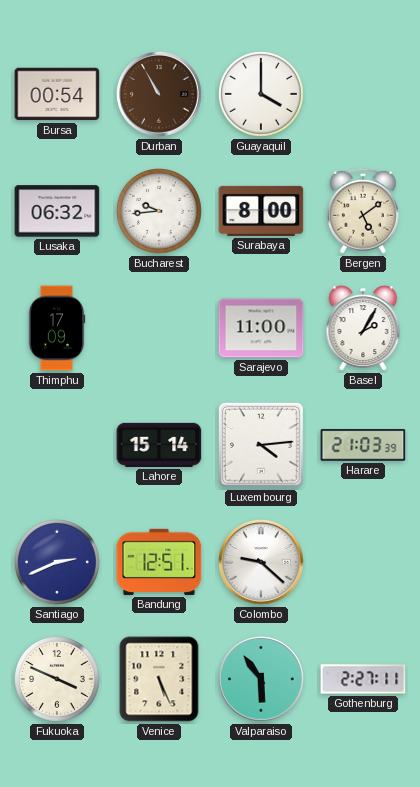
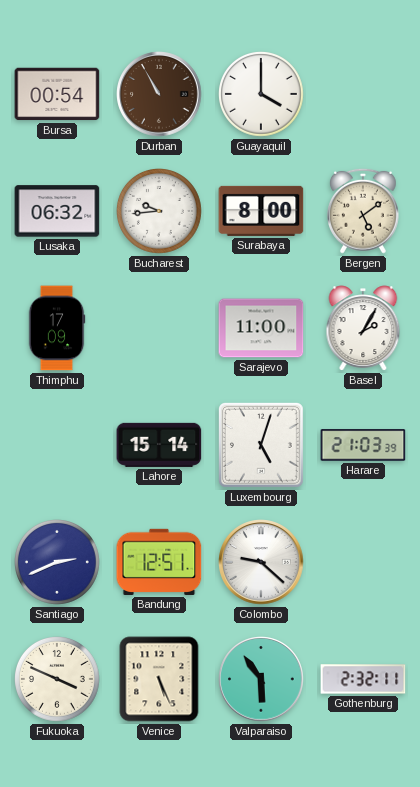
Luxembourg: 4:14 -> 5:03
Gothenburg: 2:27 -> 2:32
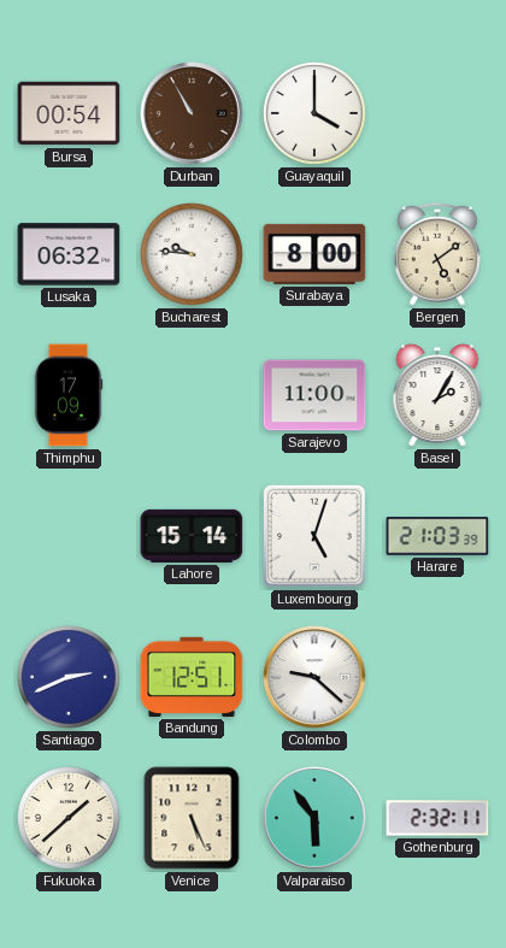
Bucharest: 9:44 -> 9:46
Fukuoka: 3:49 -> 1:38
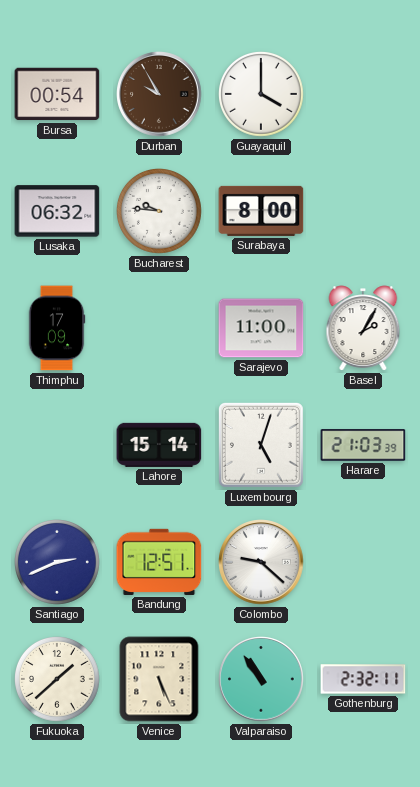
Durban: 10:55 -> 9:55
Bergen: 5:09 -> none
Valparaiso: 5:54 -> 10:54
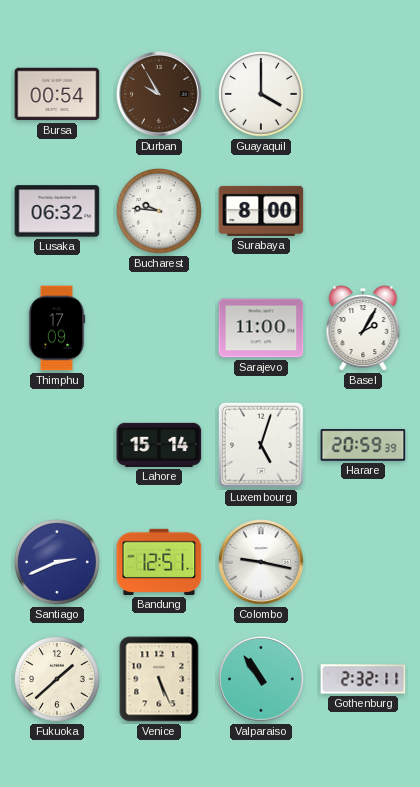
Harare: 21:03 -> 20:59
Colombo: 9:22 -> 9:17
